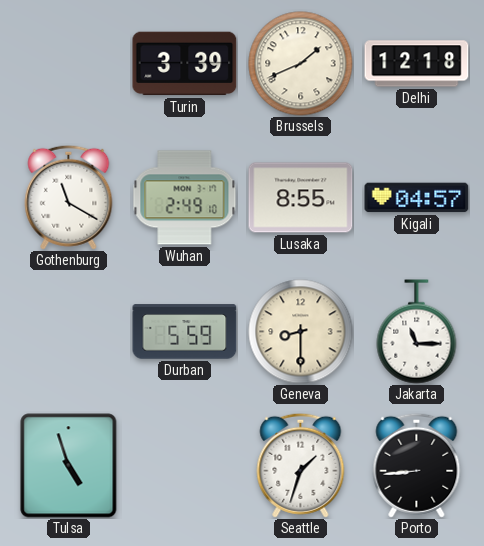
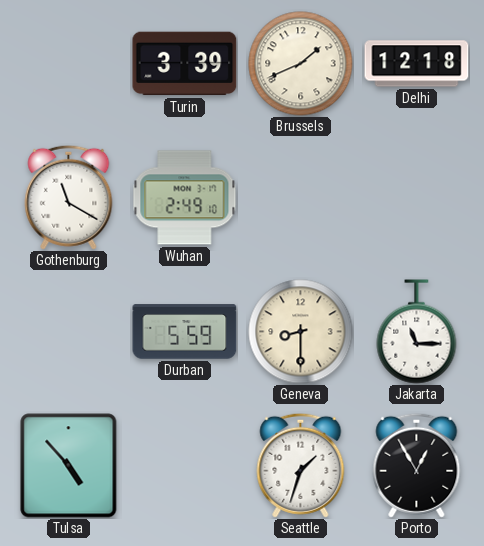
Lusaka: 8:55 -> none
Kigali: 04:57 -> none
Tulsa: 4:57 -> 4:53
Porto: 8:44 -> 12:55
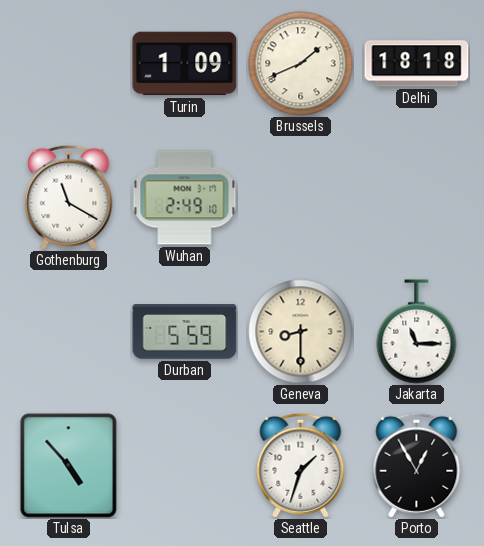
Turin: 3:39 -> 1:09
Delhi: 12:18 -> 18:18
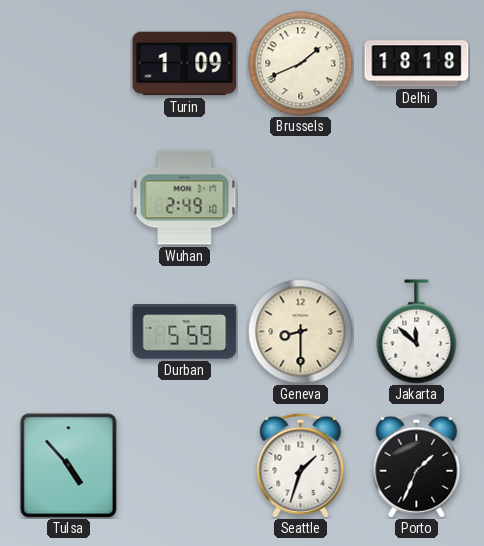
Gothenburg: 11:20 -> none
Jakarta: 11:15 -> 11:52
Porto: 12:55 -> 1:34
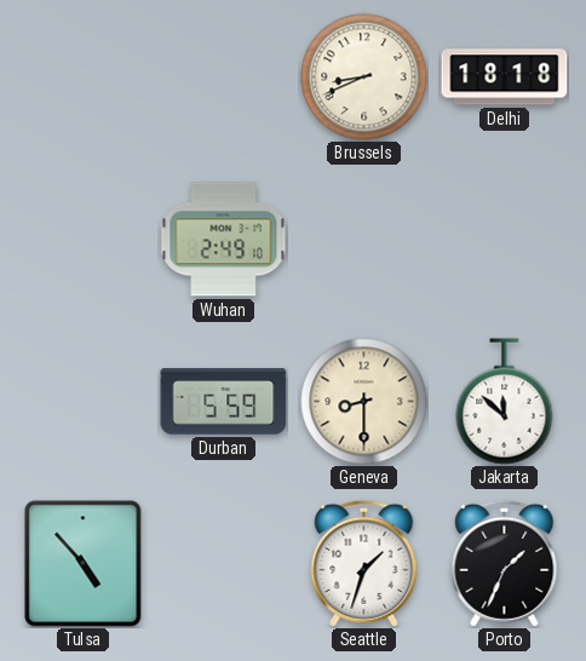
Turin: 1:09 -> none
Brussels: 1:41 -> 8:41
